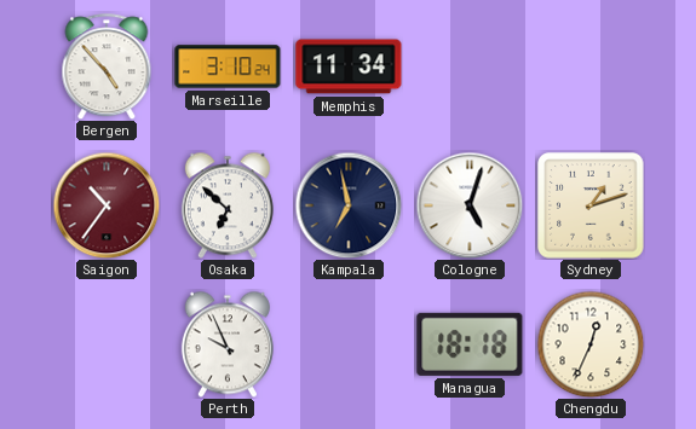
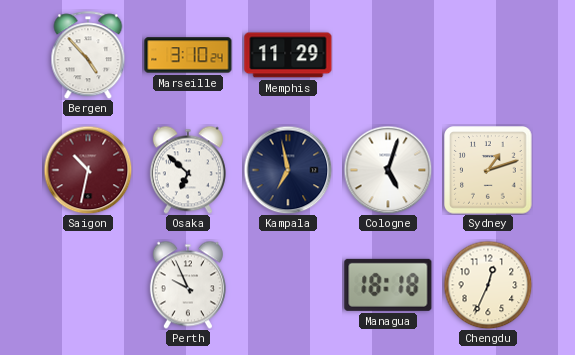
Memphis: 11:34 -> 11:29
Saigon: 10:36 -> 10:32
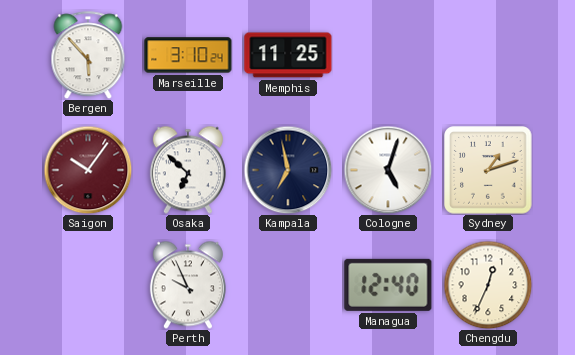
Bergen: 4:53 -> 5:53
Memphis: 11:29 -> 11:25
Saigon: 10:32 -> 10:06
Managua: 18:18 -> 12:40
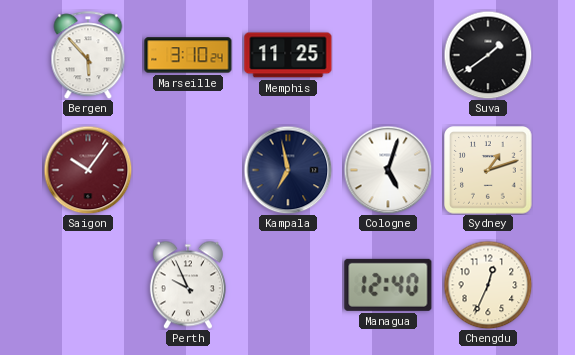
Suva: none -> 1:39
Osaka: 6:52 -> none
